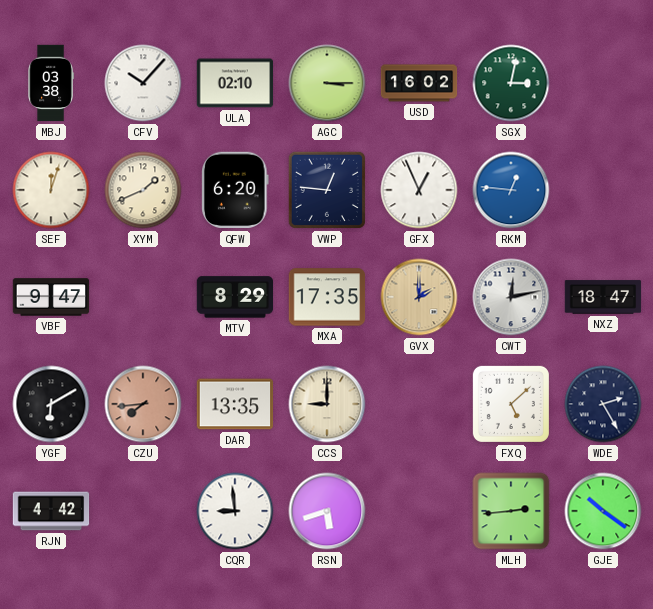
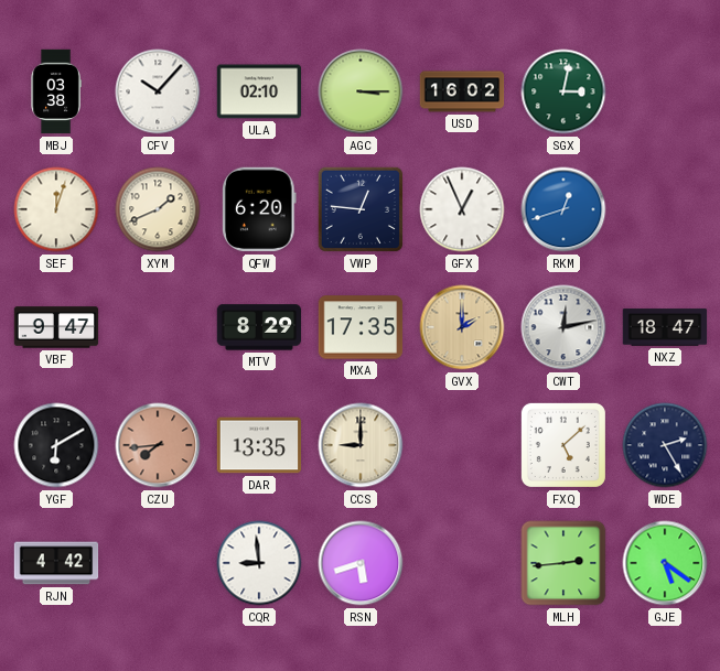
RKM: 12:46 -> 12:42
GJE: 10:21 -> 5:21
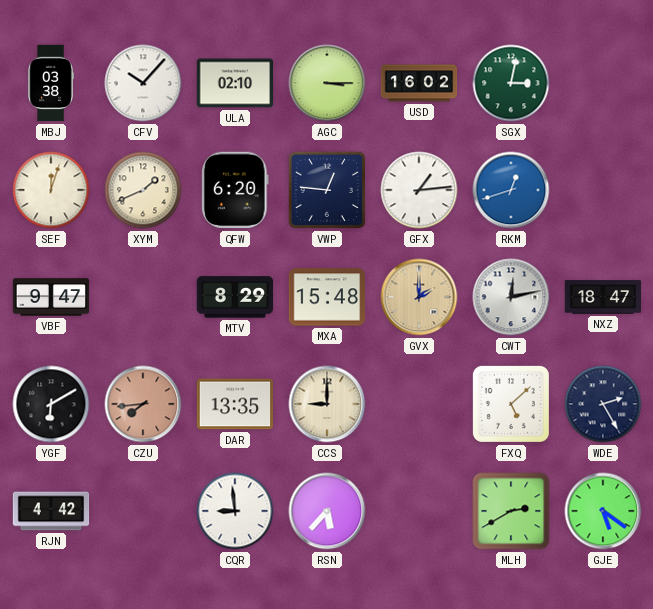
GFX: 12:56 -> 1:14
MXA: 17:35 -> 15:48
RSN: 5:42 -> 5:37
MLH: 2:44 -> 2:40
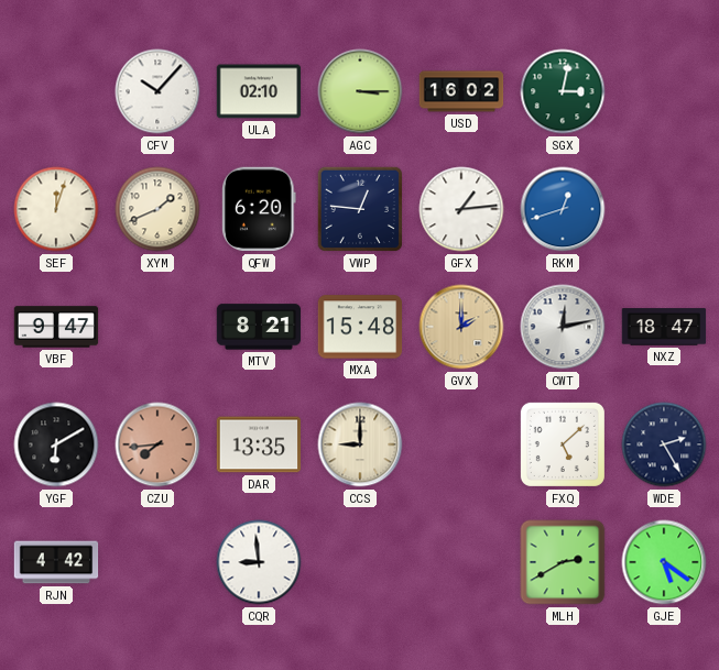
MBJ: 03:38 -> none
MTV: 8:29 -> 8:21
RSN: 5:37 -> none
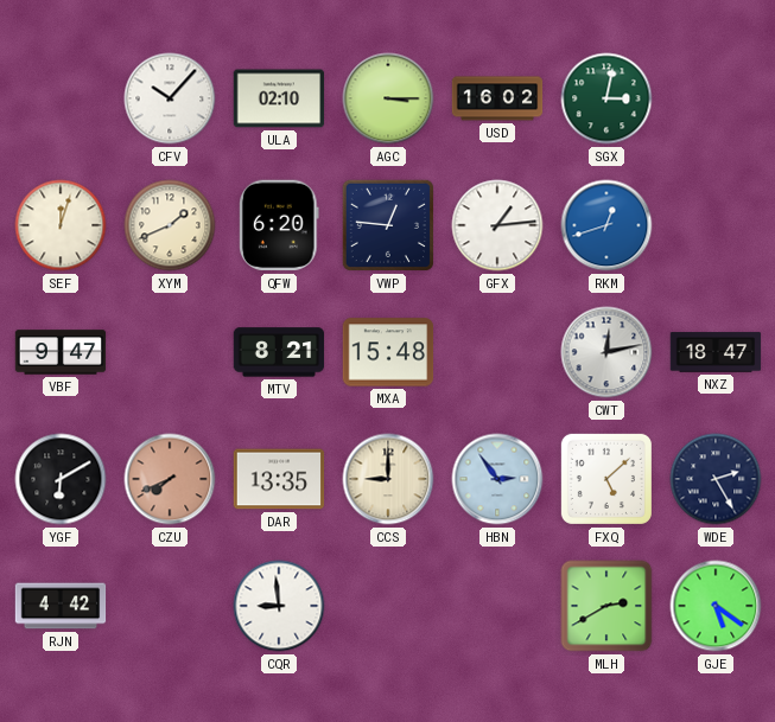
GVX: 2:00 -> none
CZU: 7:44 -> 7:41
HBN: none -> 2:54
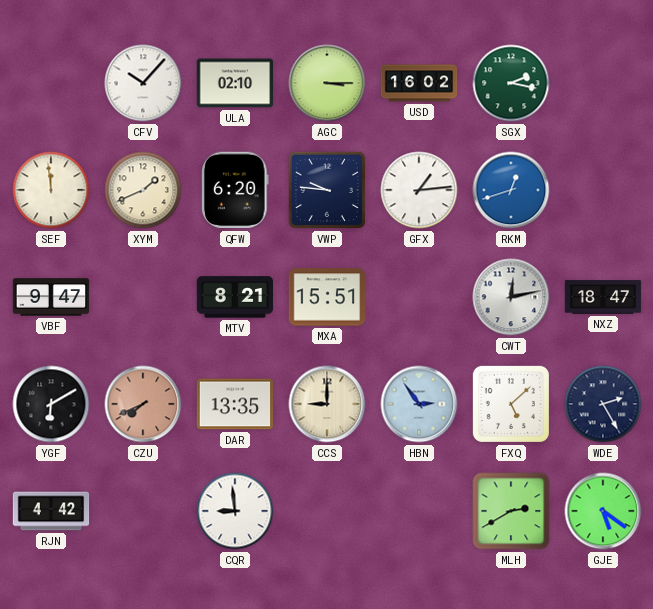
SGX: 3:02 -> 2:17
SEF: 12:03 -> 11:59
VWP: 12:46 -> 9:46
MXA: 15:48 -> 15:51
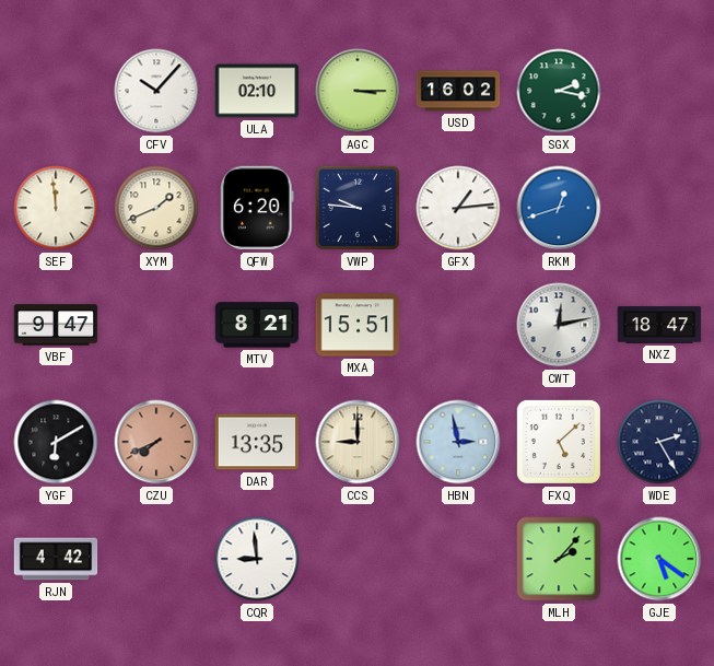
HBN: 2:54 -> 2:58
MLH: 2:40 -> 2:07
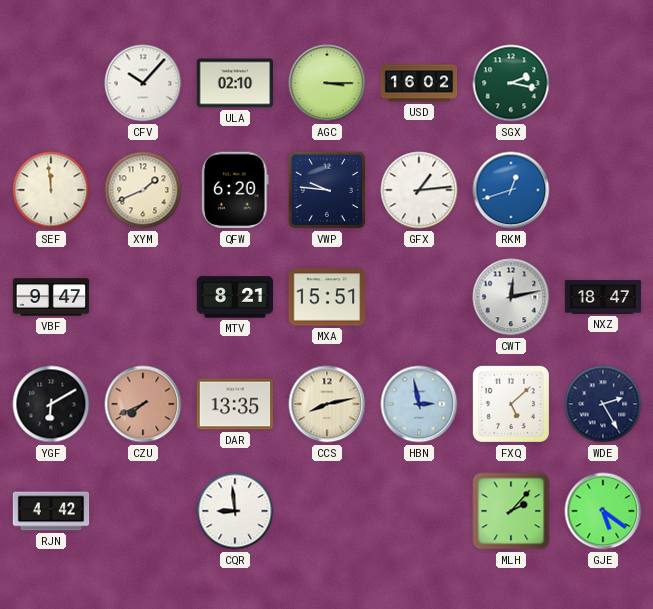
CCS: 9:00 -> 8:13
